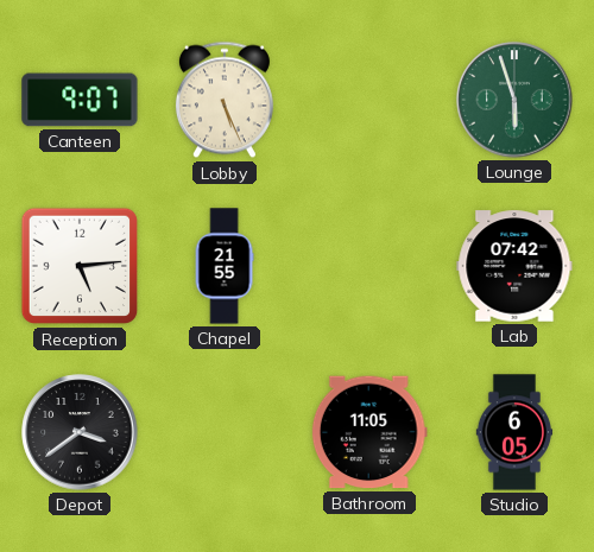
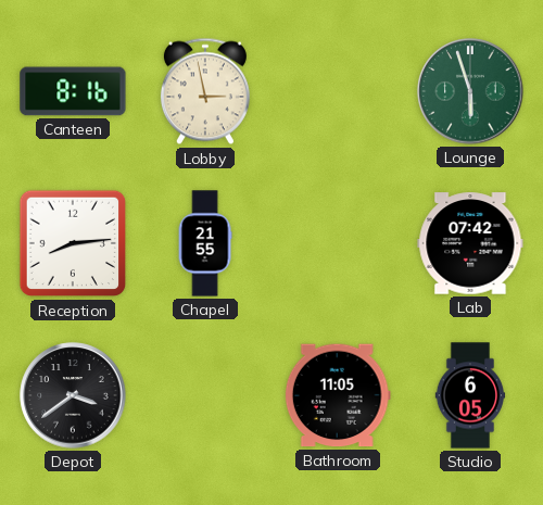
Canteen: 9:07 -> 8:16
Lobby: 5:26 -> 2:58
Reception: 5:14 -> 8:14
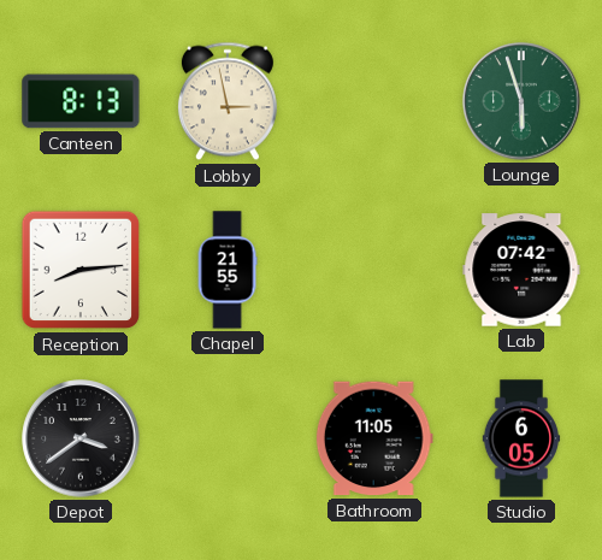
Canteen: 8:16 -> 8:13
